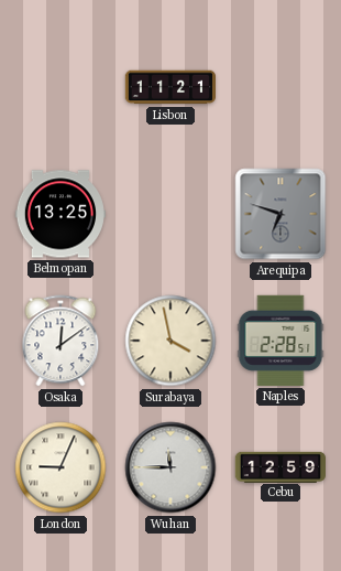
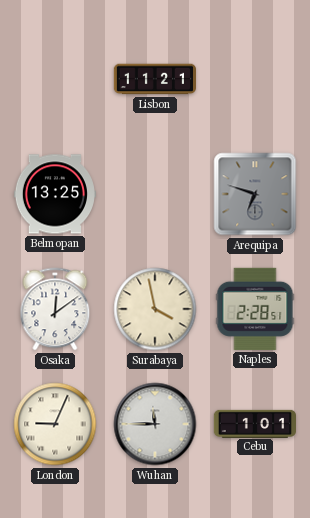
Cebu: 12:59 -> 1:01
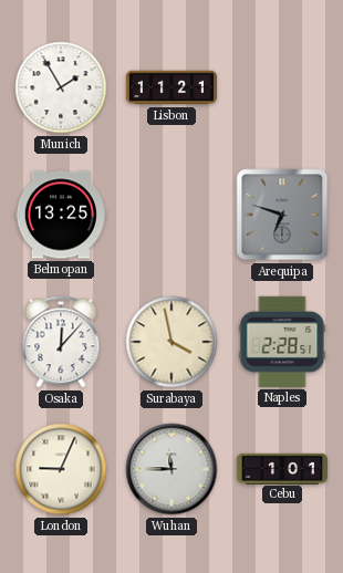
Munich: none -> 1:55
Osaka: 12:09 -> 12:07
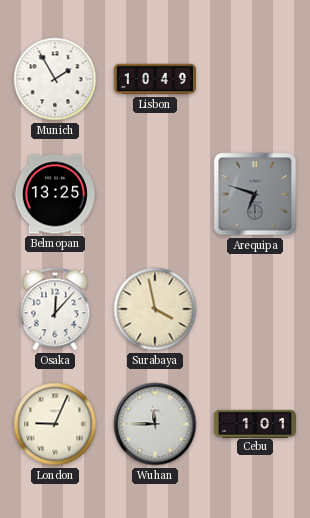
Lisbon: 11:21 -> 10:49
Naples: 2:28 -> none
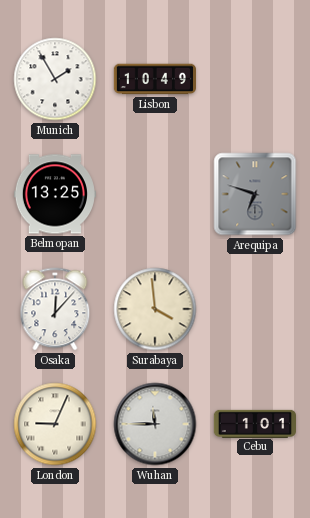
Surabaya: 3:58 -> 3:59
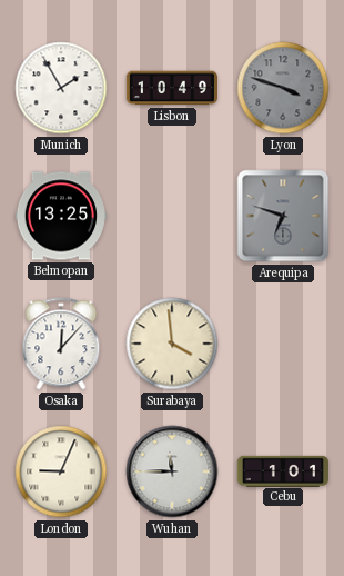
Lyon: none -> 3:48
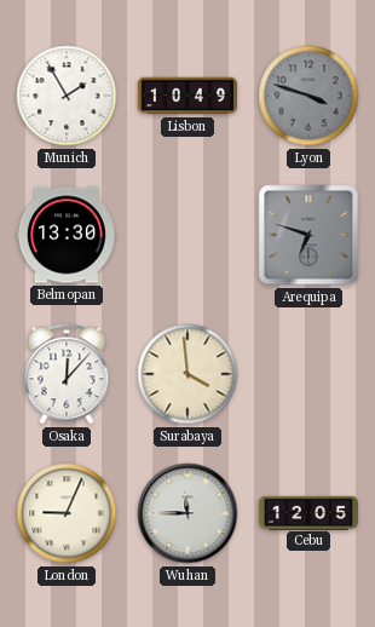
Belmopan: 13:25 -> 13:30
Cebu: 1:01 -> 12:05
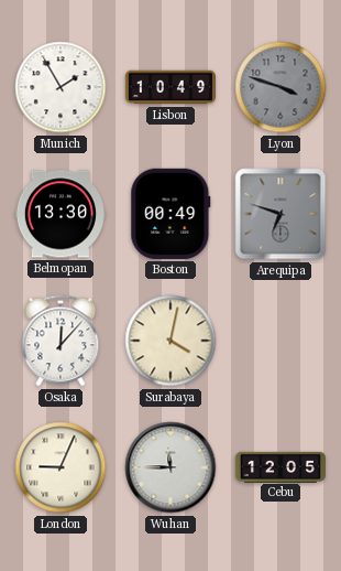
Boston: none -> 00:49
Surabaya: 3:59 -> 4:02
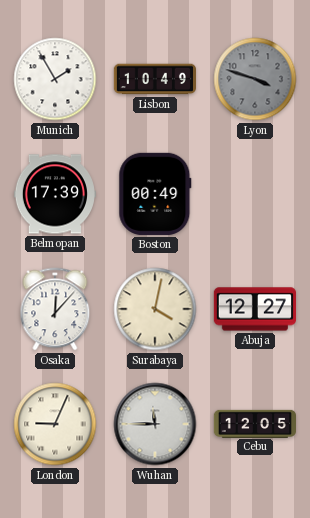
Belmopan: 13:30 -> 17:39
Arequipa: 6:48 -> none
Abuja: none -> 12:27
